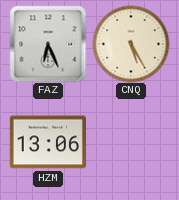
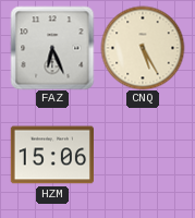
HZM: 13:06 -> 15:06
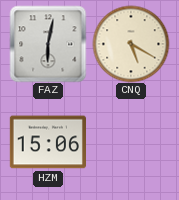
FAZ: 6:26 -> 6:02
CNQ: 5:25 -> 5:20
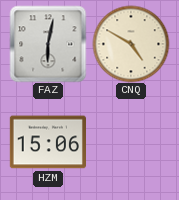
CNQ: 5:20 -> 4:50
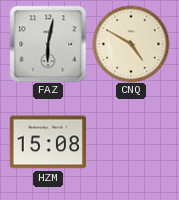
HZM: 15:06 -> 15:08
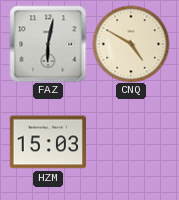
HZM: 15:08 -> 15:03
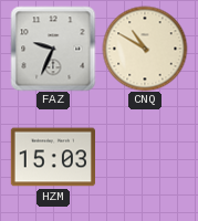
FAZ: 6:02 -> 9:34
CNQ: 4:50 -> 10:50
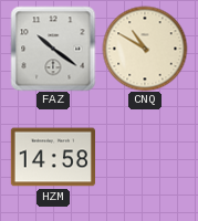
FAZ: 9:34 -> 10:21
HZM: 15:03 -> 14:58
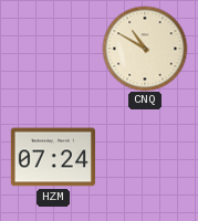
FAZ: 10:21 -> none
HZM: 14:58 -> 07:24
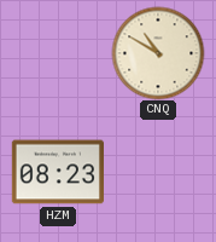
HZM: 07:24 -> 08:23
